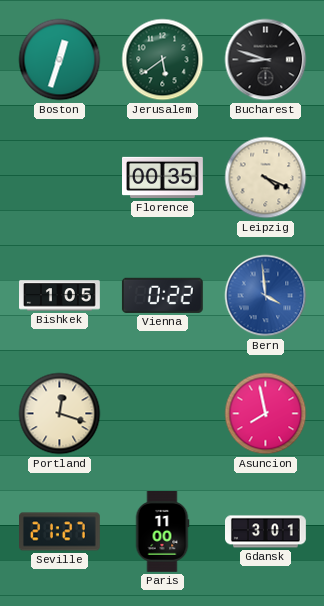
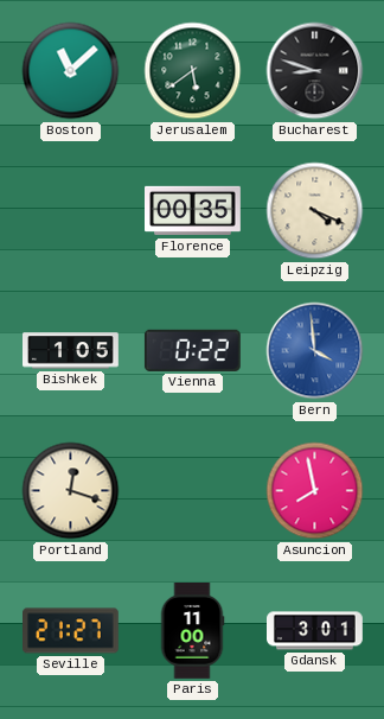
Boston: 12:33 -> 11:08
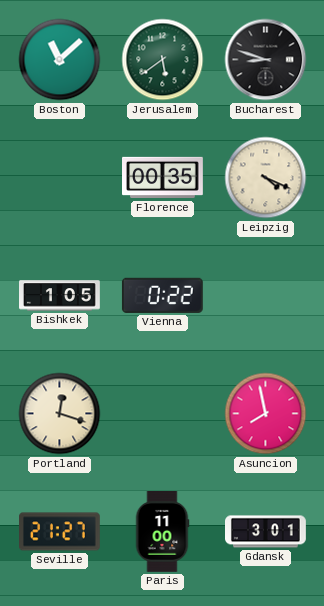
Bern: 3:59 -> none
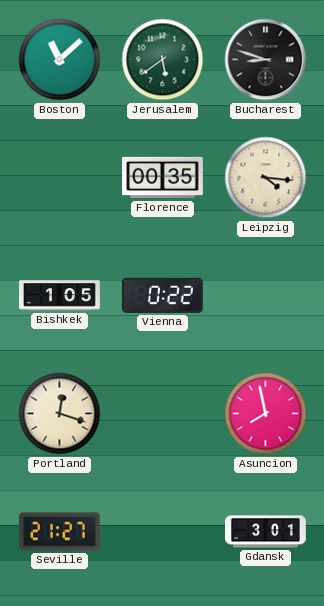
Leipzig: 4:19 -> 4:16
Paris: 11:00 -> none
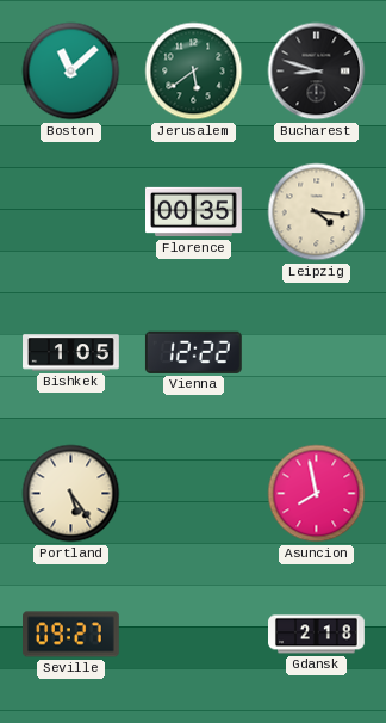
Vienna: 0:22 -> 12:22
Portland: 12:18 -> 5:24
Seville: 21:27 -> 09:27
Gdansk: 3:01 -> 2:18
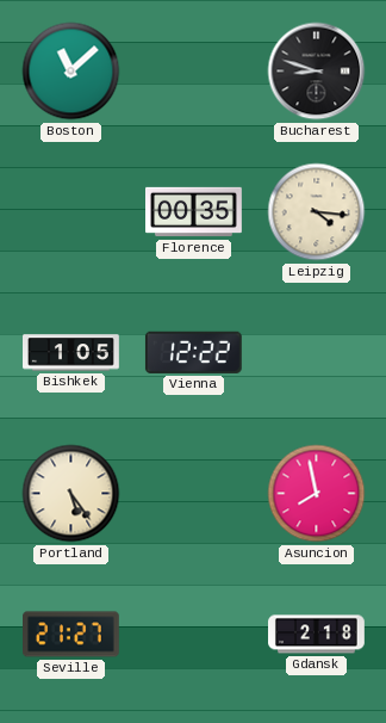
Jerusalem: 5:39 -> none
Seville: 09:27 -> 21:27
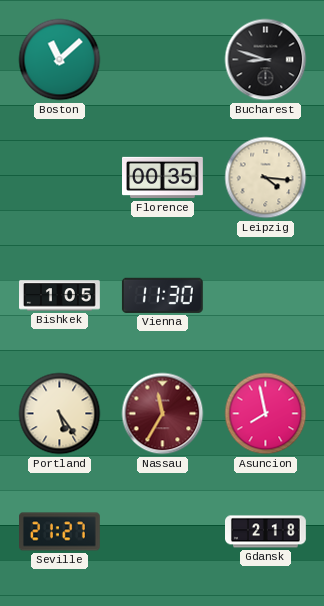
Vienna: 12:22 -> 11:30
Nassau: none -> 11:35
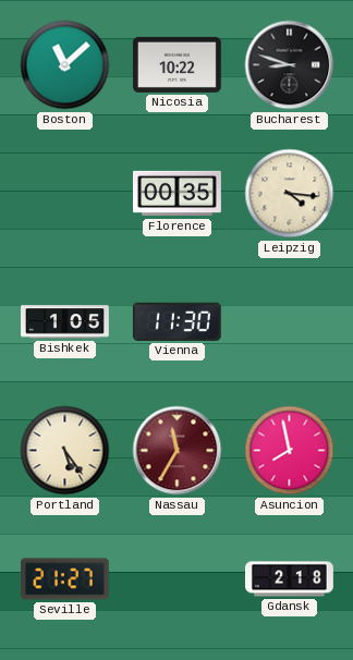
Nicosia: none -> 10:22
